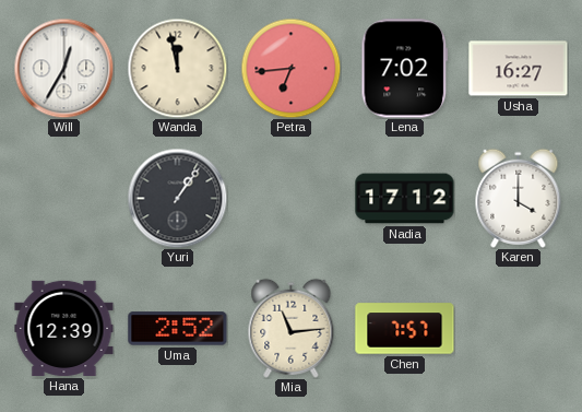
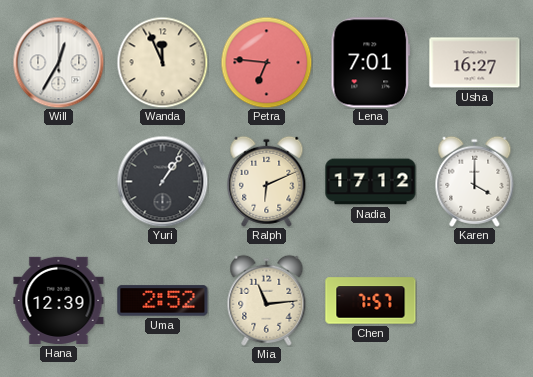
Wanda: 11:58 -> 11:56
Petra: 6:44 -> 6:46
Lena: 7:02 -> 7:01
Ralph: none -> 6:11
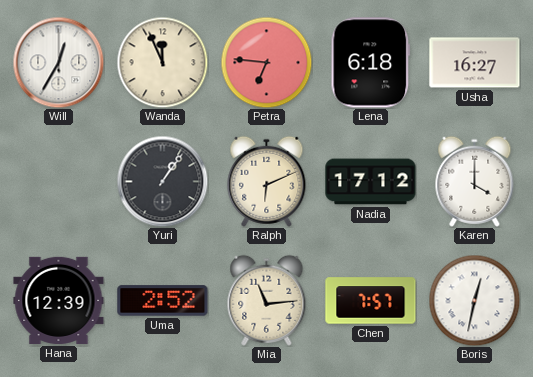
Lena: 7:01 -> 6:18
Boris: none -> 12:32
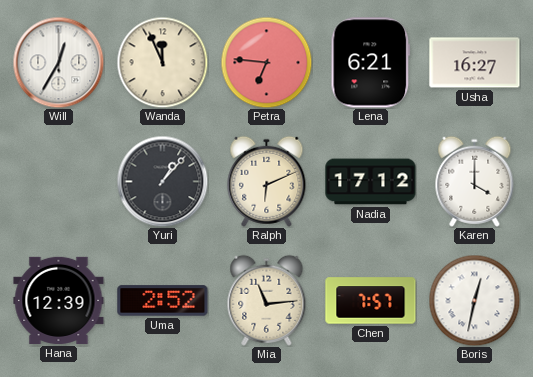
Lena: 6:18 -> 6:21
Yuri: 1:06 -> 1:07
